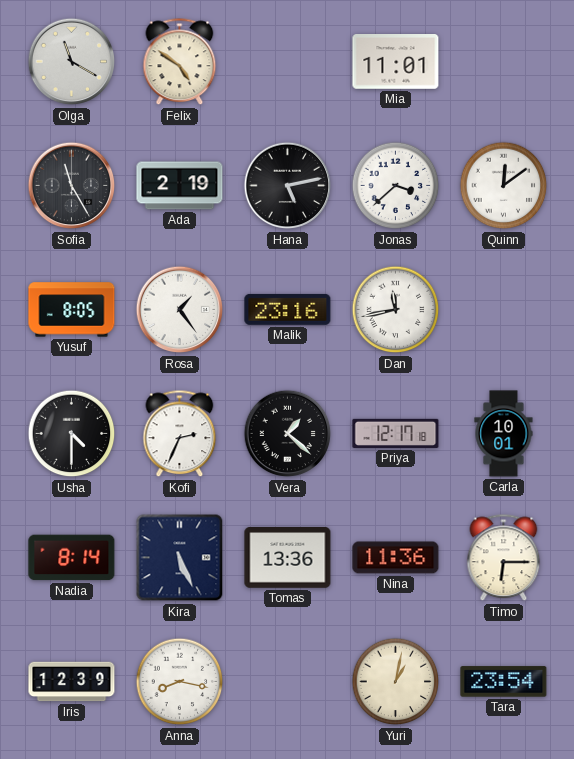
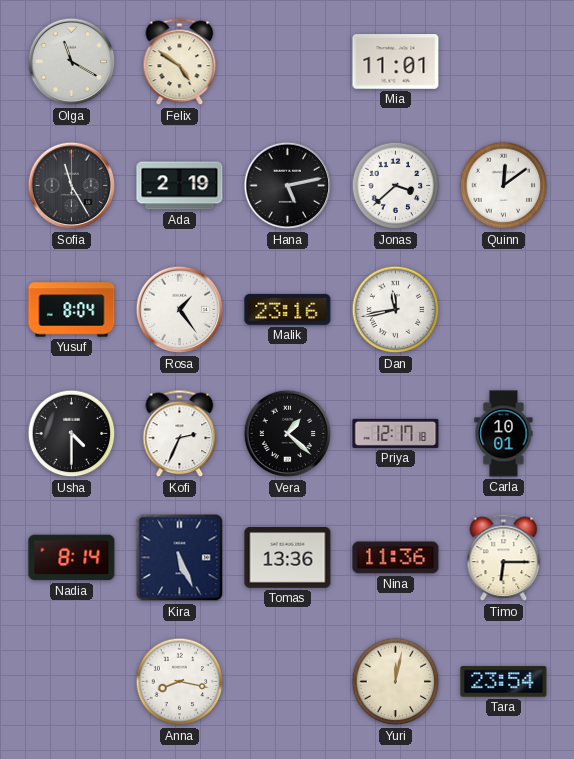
Yusuf: 8:05 -> 8:04
Iris: 12:39 -> none
Yuri: 1:02 -> 12:02
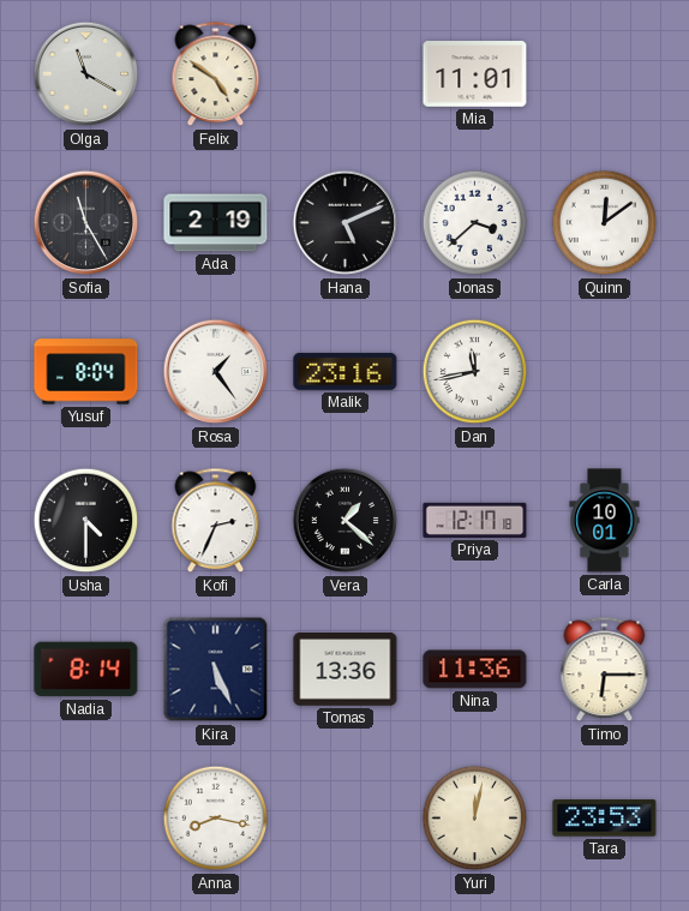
Hana: 5:13 -> 5:11
Tara: 23:54 -> 23:53
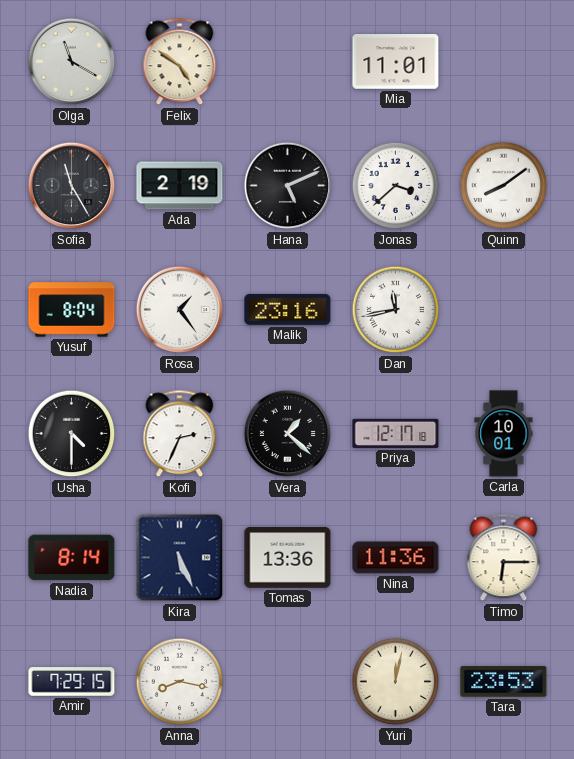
Quinn: 12:09 -> 8:09
Amir: none -> 7:29
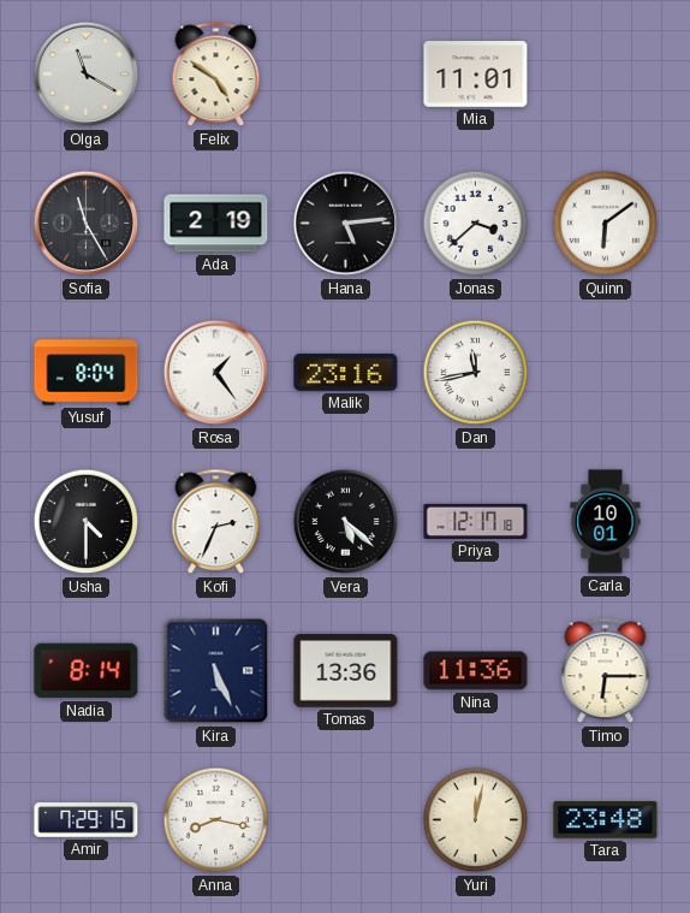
Hana: 5:11 -> 5:14
Quinn: 8:09 -> 6:09
Vera: 1:22 -> 5:22
Tara: 23:53 -> 23:48
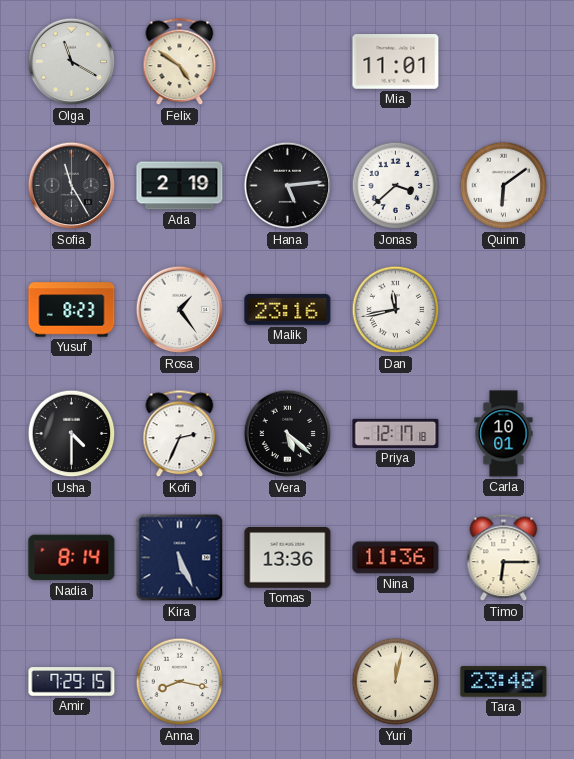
Yusuf: 8:04 -> 8:23
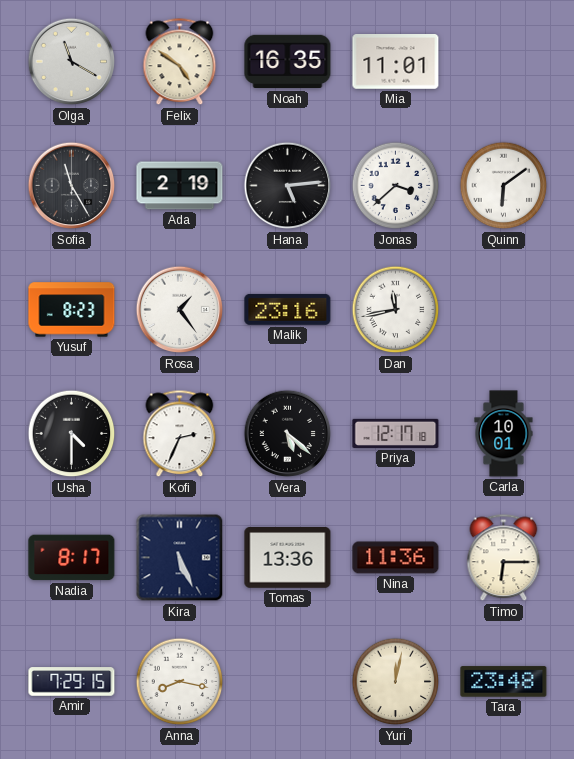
Noah: none -> 16:35
Nadia: 8:14 -> 8:17
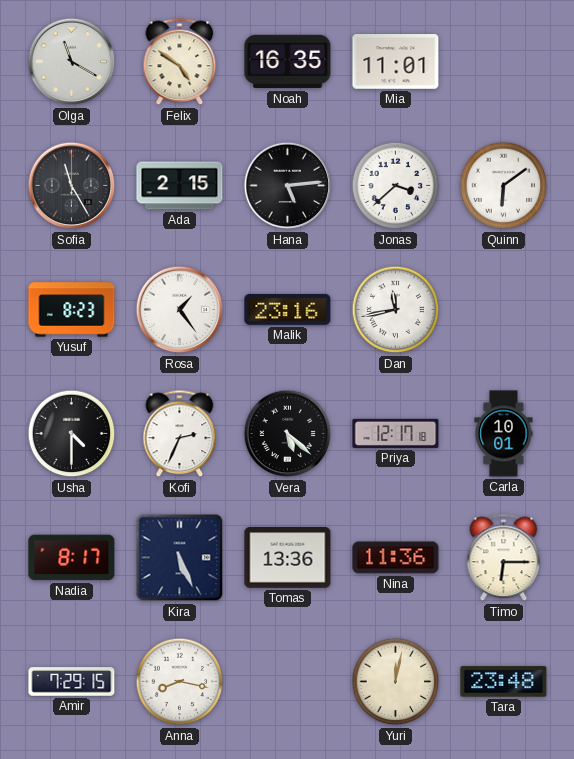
Ada: 2:19 -> 2:15
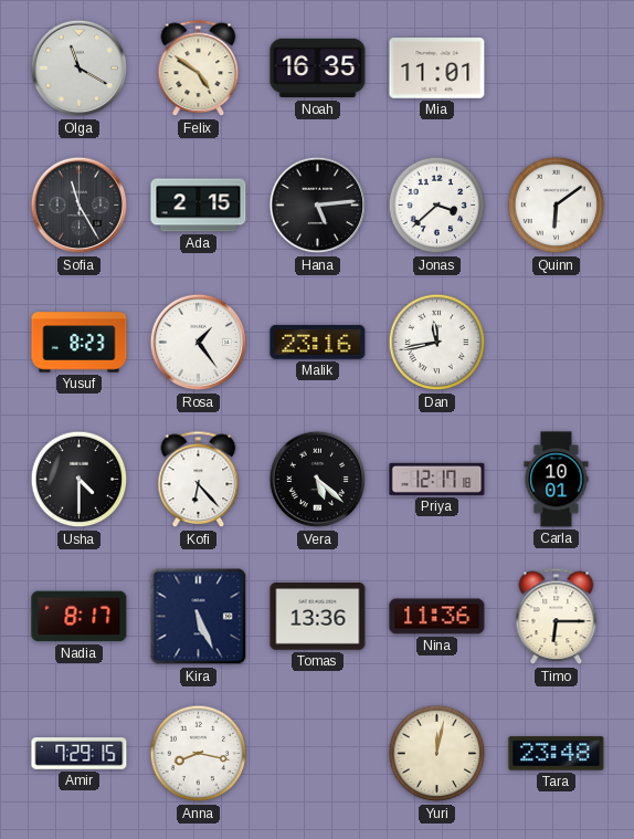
Kofi: 2:34 -> 6:23
